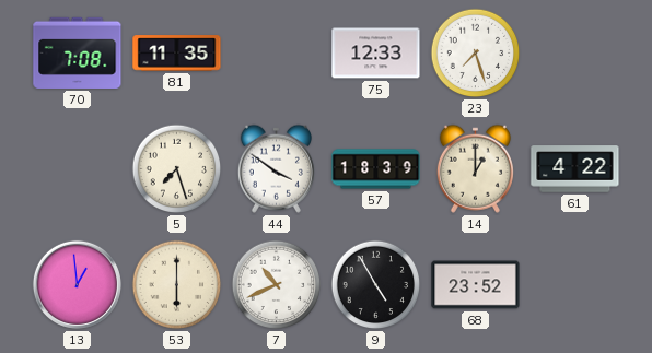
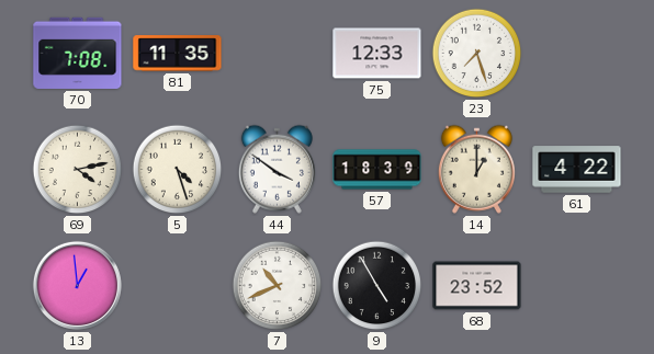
69: none -> 4:13
5: 7:27 -> 4:27
53: 6:00 -> none
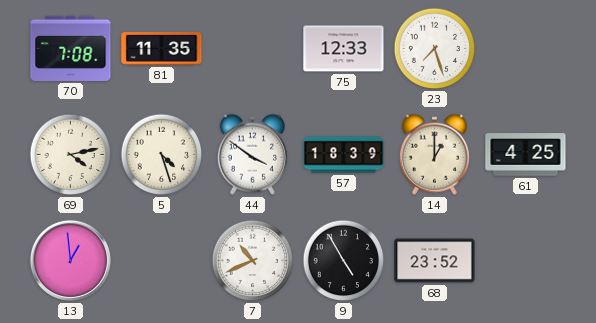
61: 4:22 -> 4:25
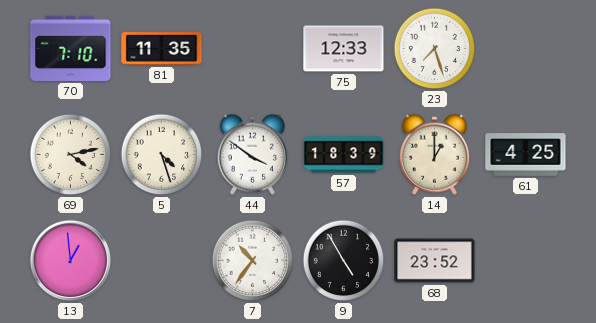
70: 7:08 -> 7:10
7: 10:41 -> 10:36
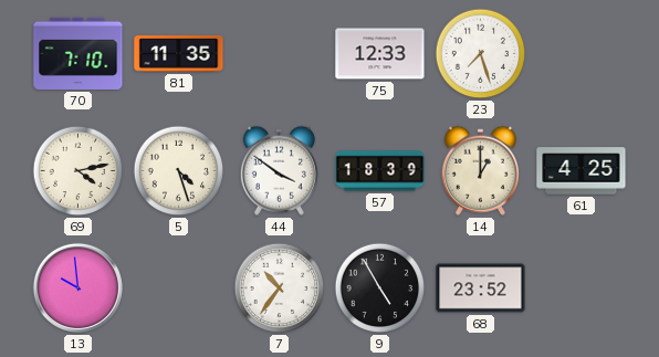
13: 12:59 -> 9:59
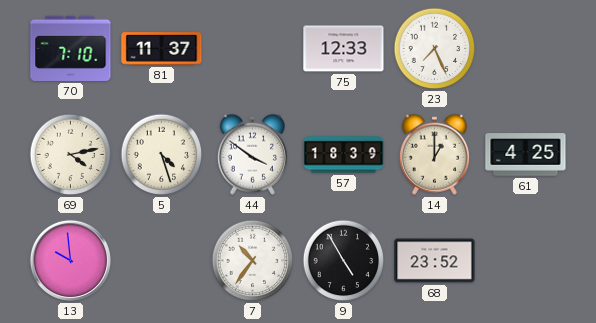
81: 11:35 -> 11:37
23: 7:27 -> 7:26
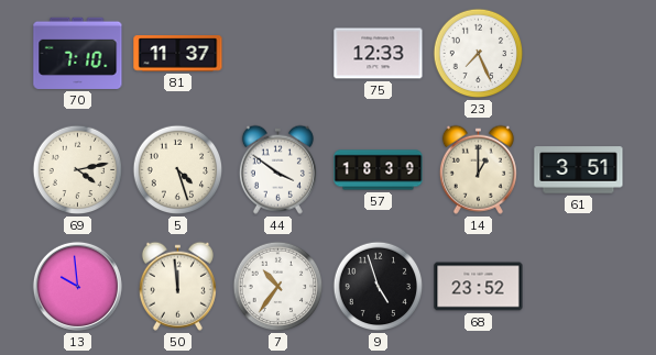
61: 4:25 -> 3:51
50: none -> 11:59
9: 4:55 -> 4:57
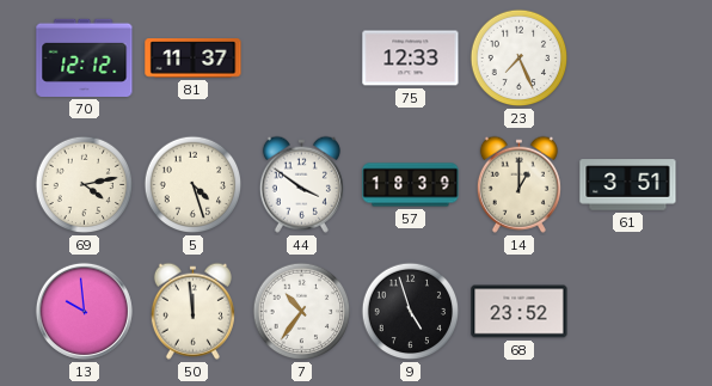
70: 7:10 -> 12:12
